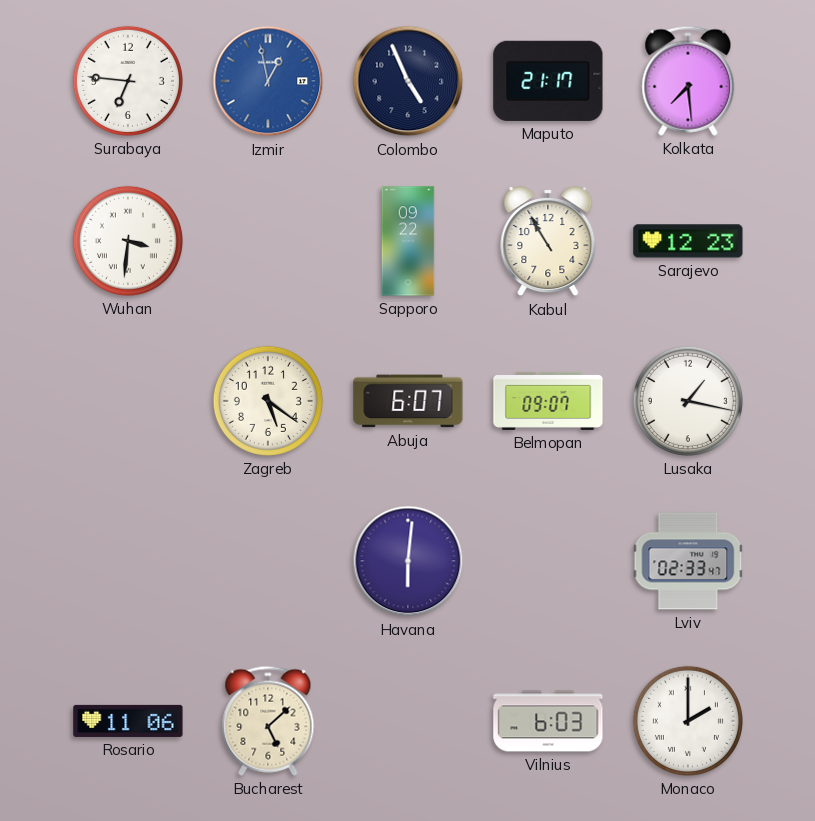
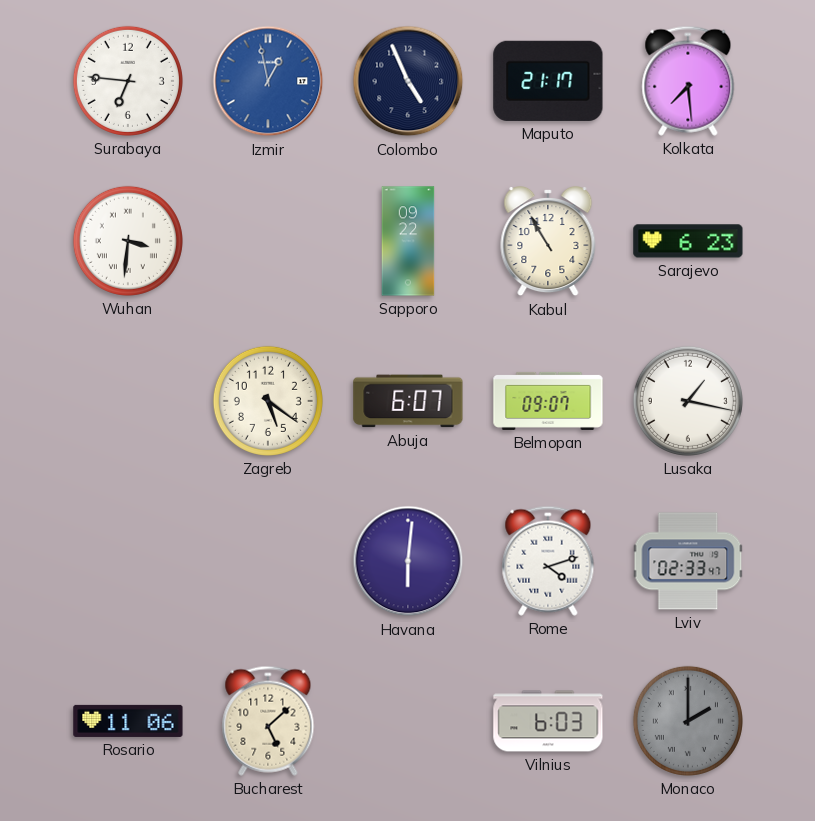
Sarajevo: 12:23 -> 6:23
Rome: none -> 4:12
Monaco dial: white -> grey
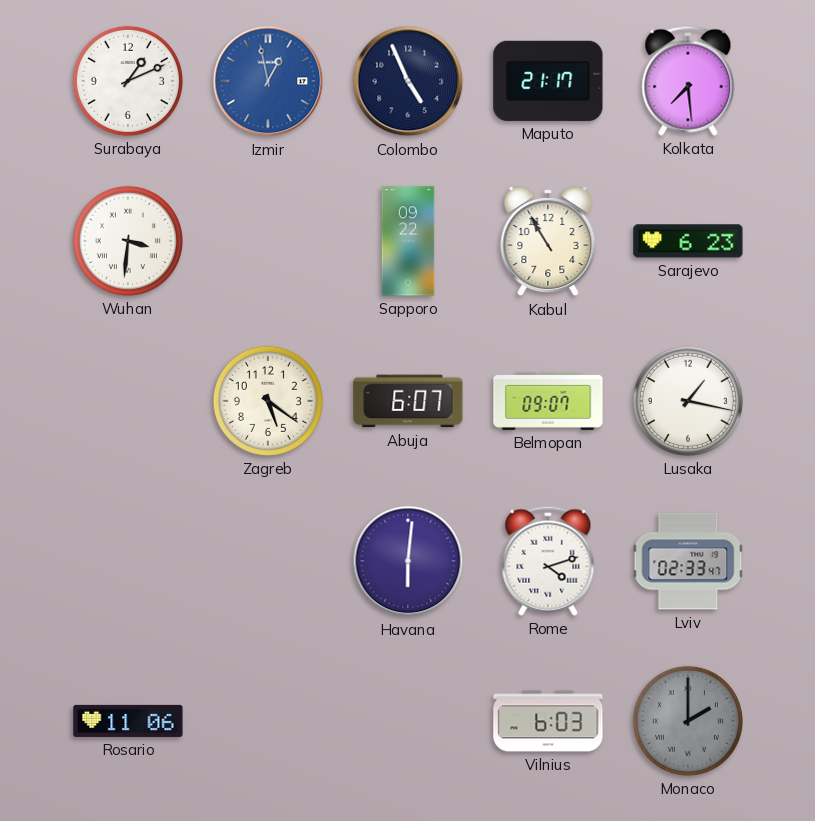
Surabaya: 6:46 -> 1:11
Bucharest: 5:08 -> none
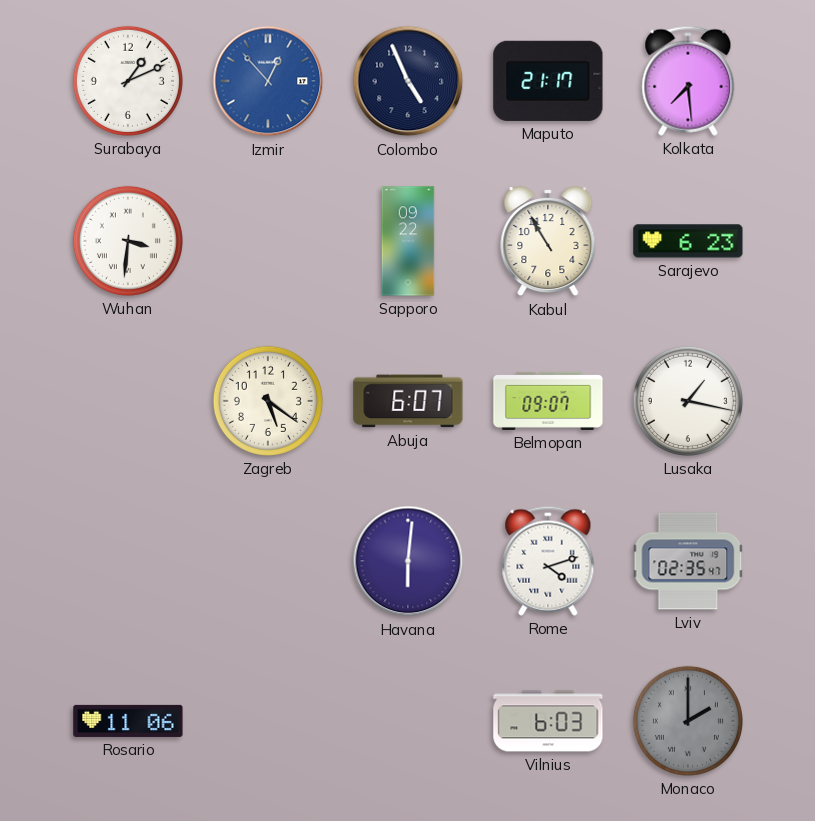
Izmir: 12:58 -> 12:53
Lviv: 02:33 -> 02:35
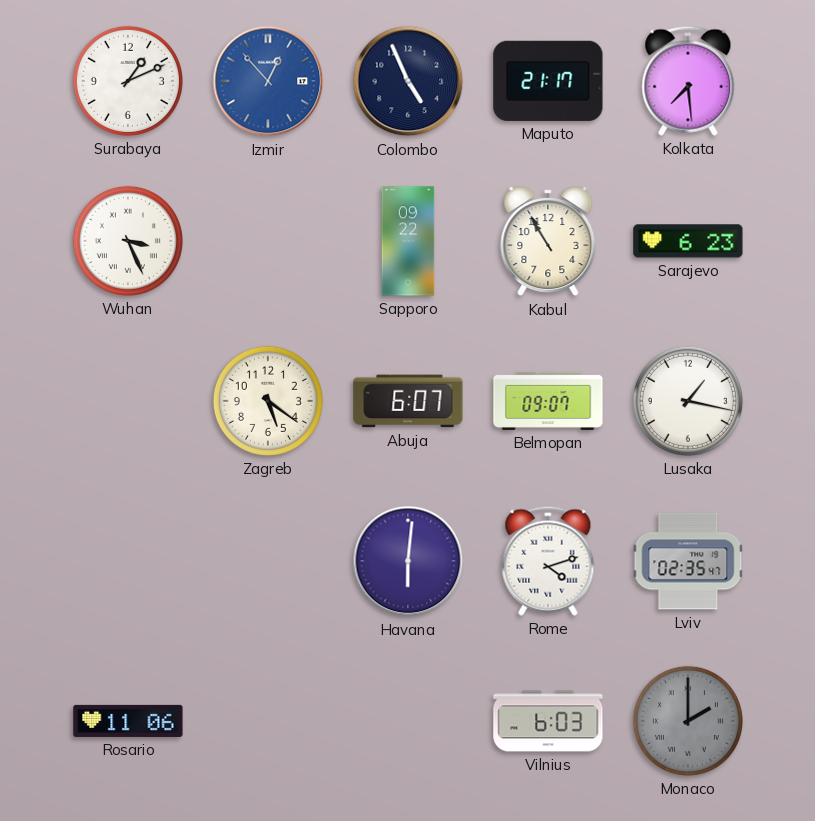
Wuhan: 3:31 -> 3:26
